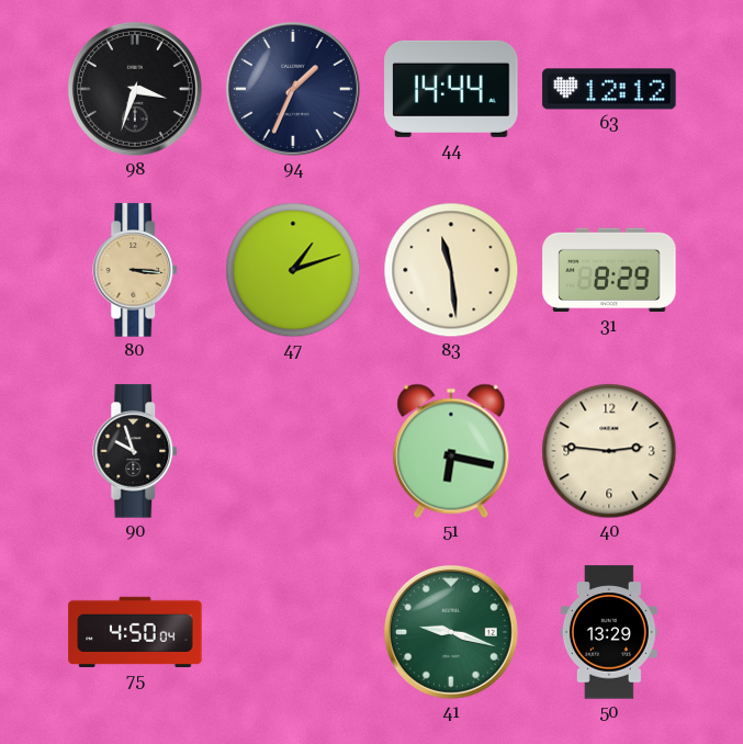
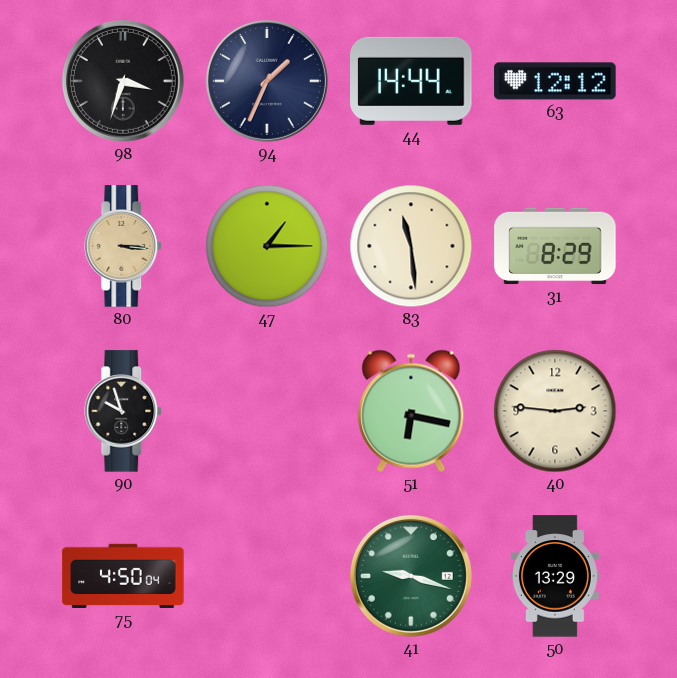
47: 1:12 -> 1:15
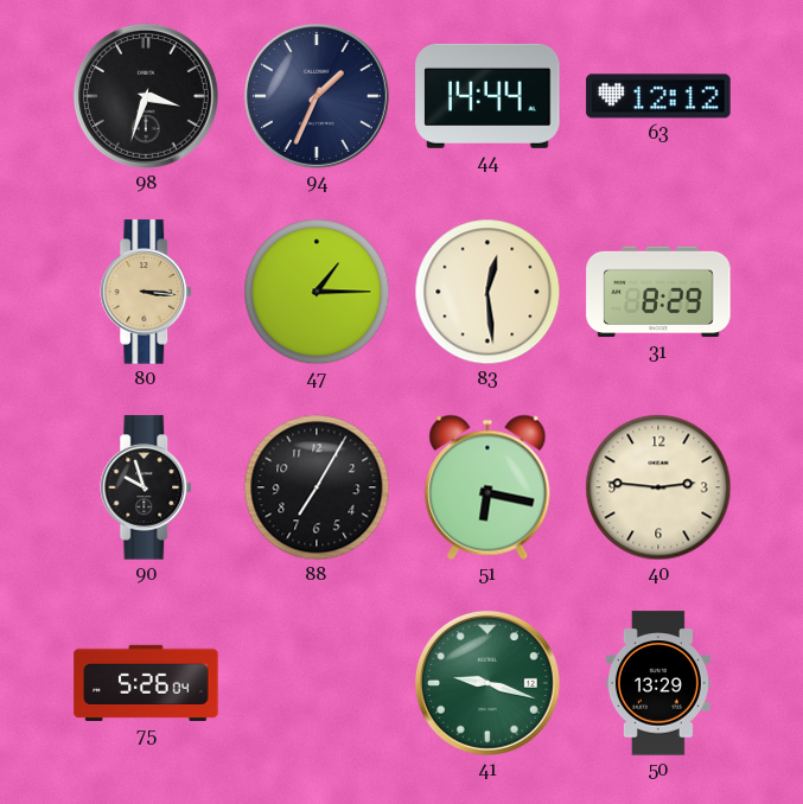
83: 11:29 -> 12:29
88: none -> 7:05
75: 4:50 -> 5:26
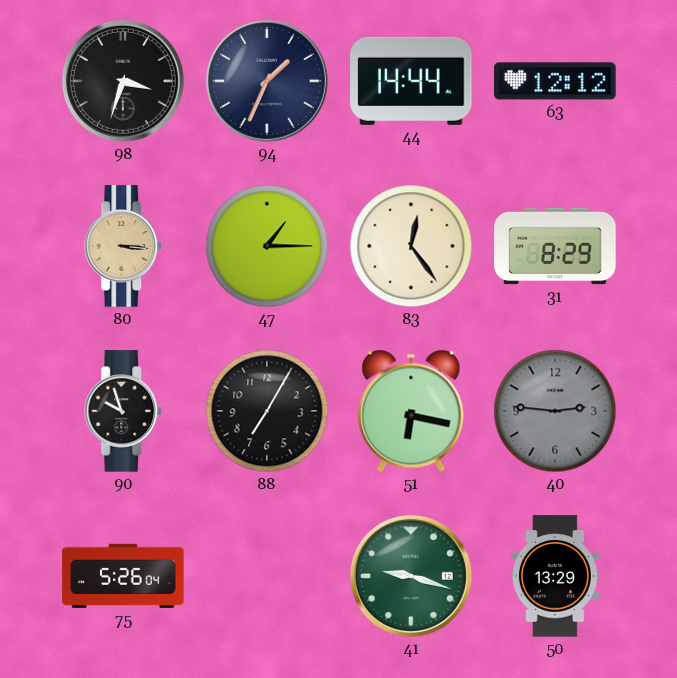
83: 12:29 -> 12:24
40 dial: cream -> grey
